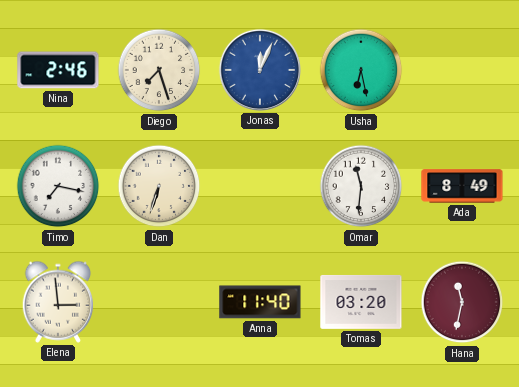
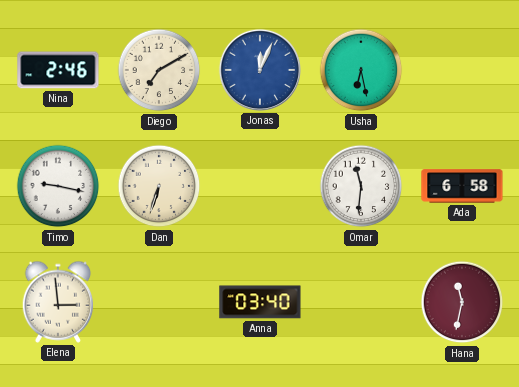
Diego: 7:27 -> 7:10
Timo: 7:17 -> 9:17
Ada: 8:49 -> 6:58
Anna: 11:40 -> 03:40
Tomas: 03:20 -> none
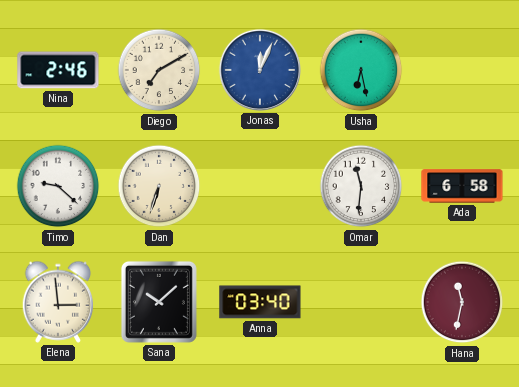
Timo: 9:17 -> 9:22
Sana: none -> 10:08
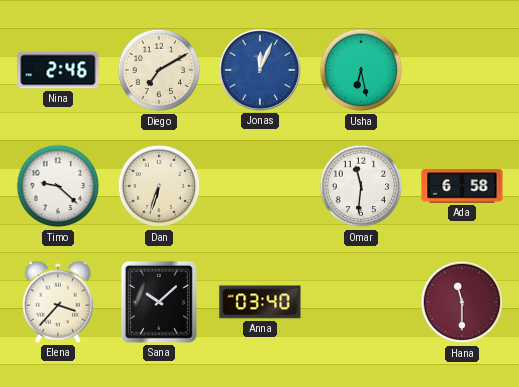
Elena: 2:59 -> 3:37
Hana: 11:32 -> 11:30
